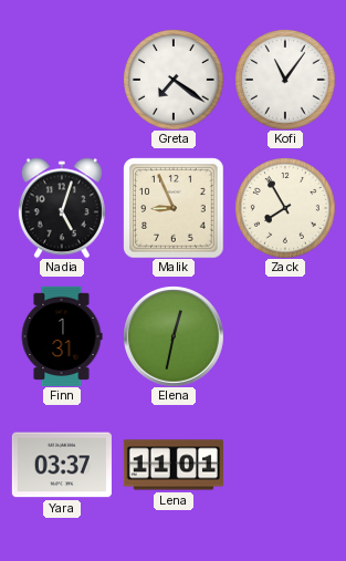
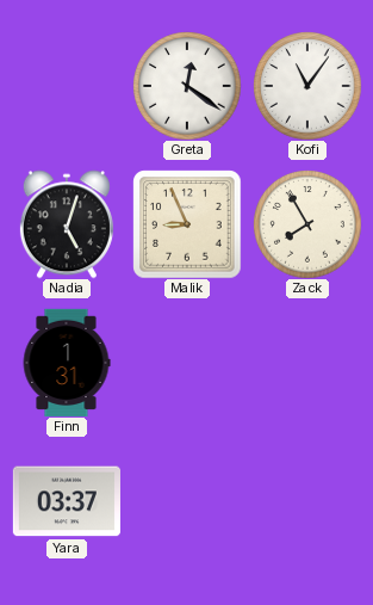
Greta: 7:21 -> 12:21
Elena: 12:32 -> none
Lena: 11:01 -> none
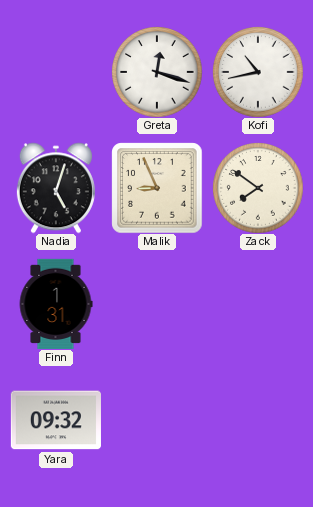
Greta: 12:21 -> 12:18
Kofi: 11:06 -> 10:43
Zack: 7:55 -> 7:51
Yara: 03:37 -> 09:32
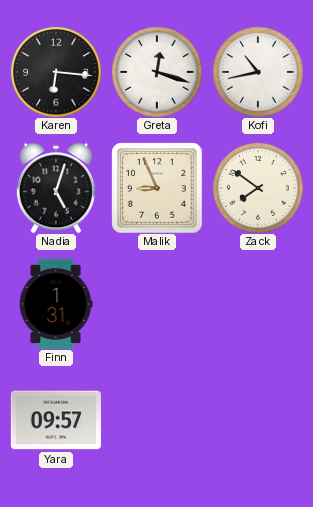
Karen: none -> 6:16
Yara: 09:32 -> 09:57
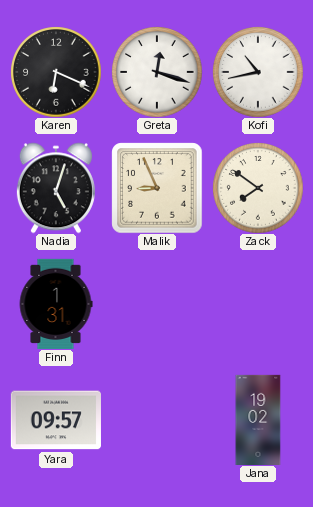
Karen: 6:16 -> 6:19
Jana: none -> 19:02
